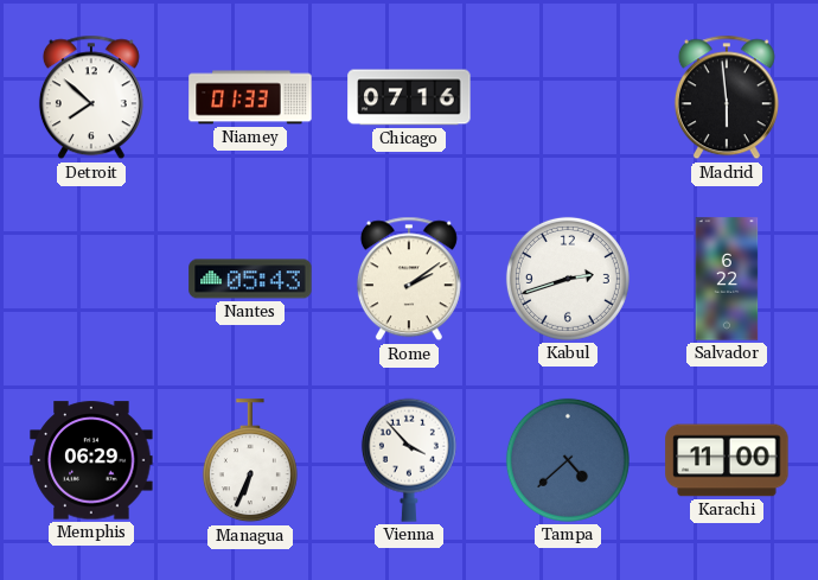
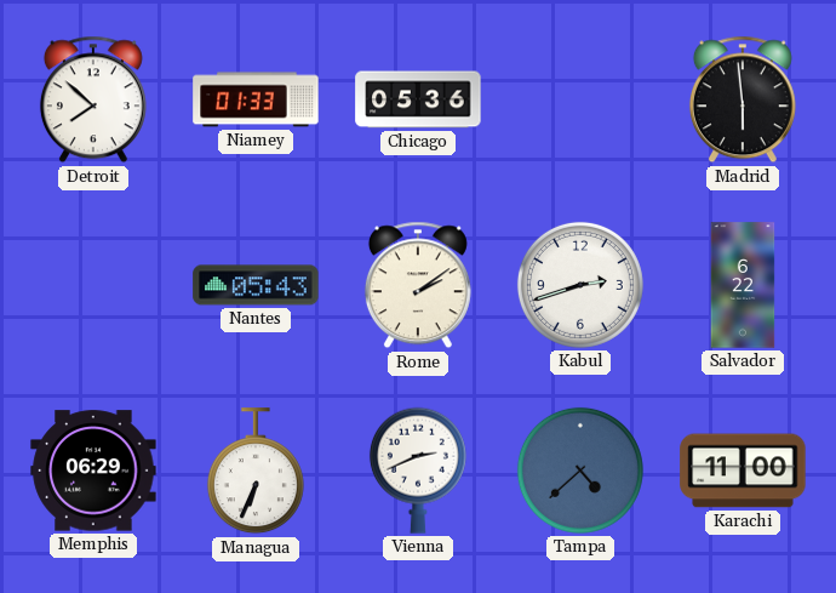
Chicago: 07:16 -> 05:36
Vienna: 3:53 -> 2:41
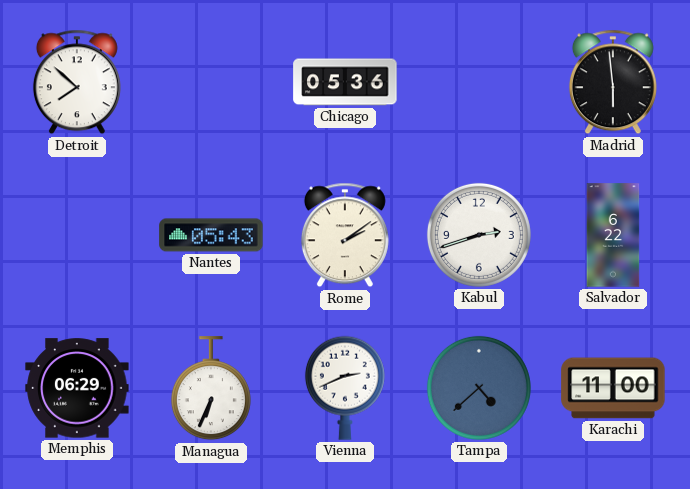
Niamey: 01:33 -> none
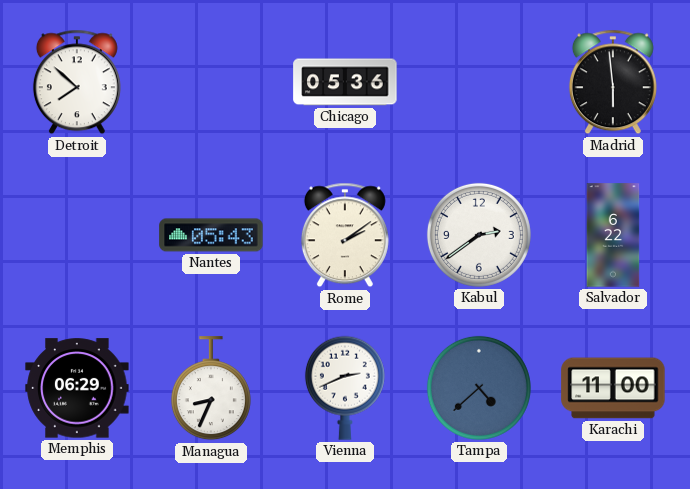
Kabul: 2:42 -> 2:39
Managua: 6:34 -> 8:34
